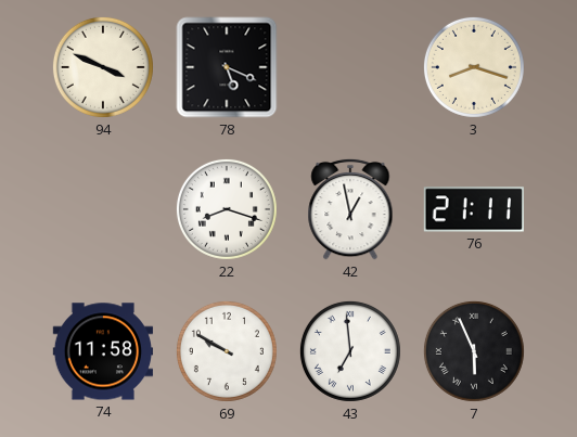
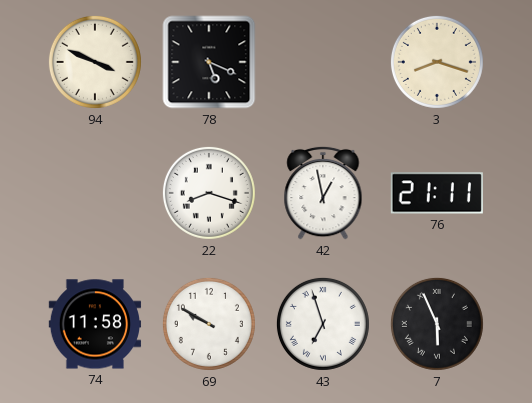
43: 6:59 -> 6:57
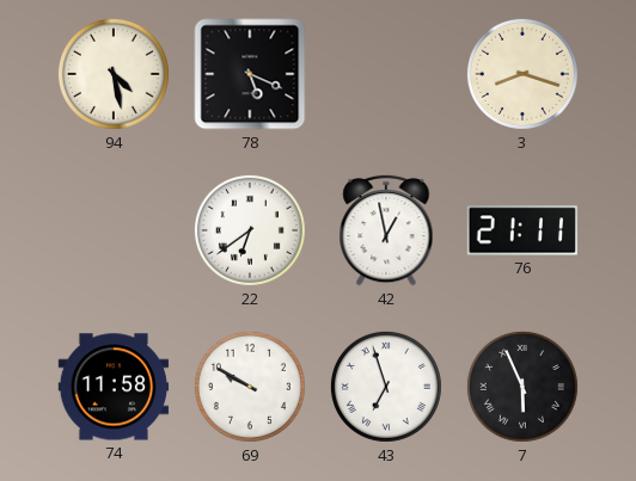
94: 3:49 -> 4:28
22: 8:18 -> 6:39
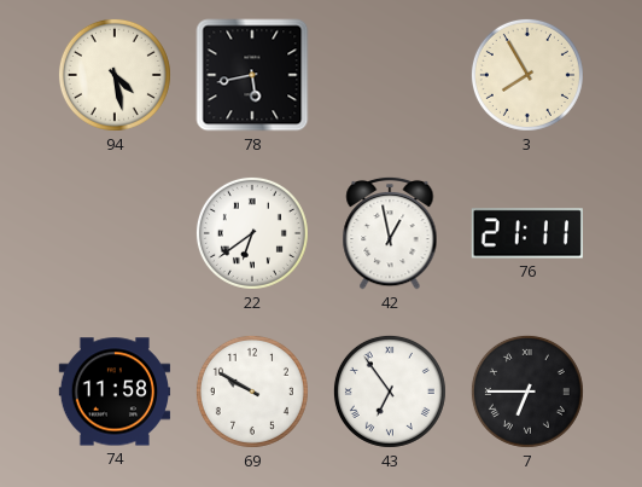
78: 5:19 -> 5:43
3: 8:18 -> 7:55
43: 6:57 -> 6:54
7: 5:56 -> 6:45
